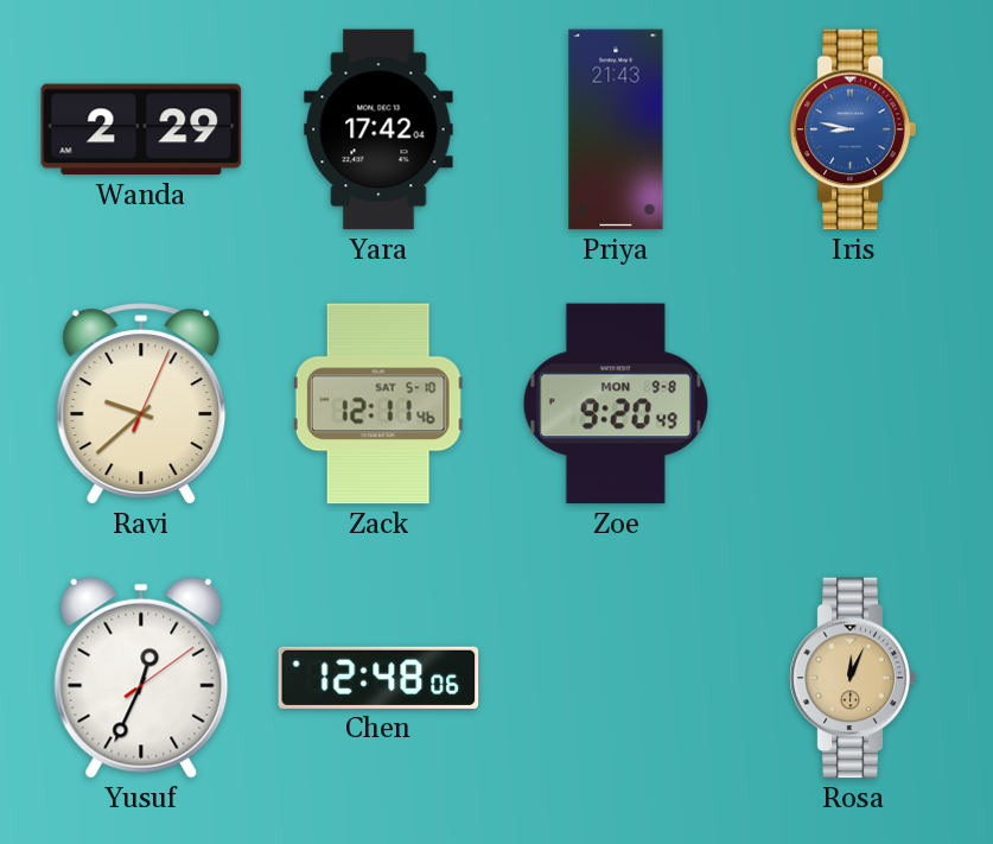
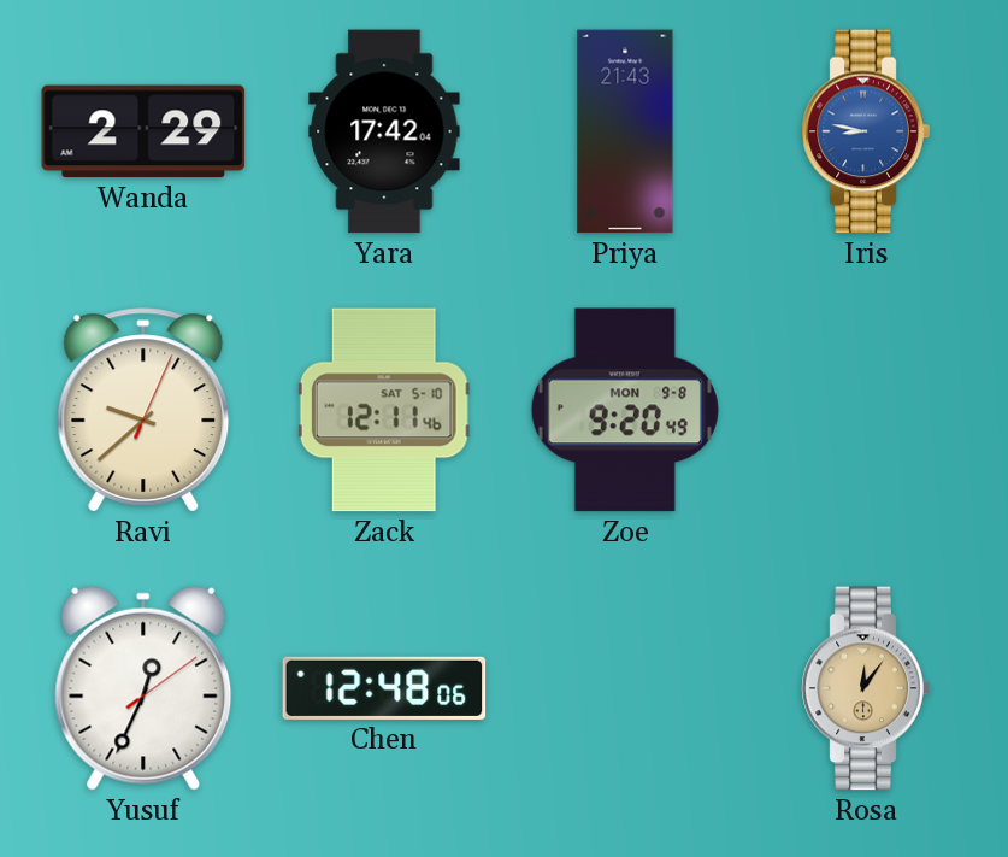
Rosa: 12:04 -> 12:06
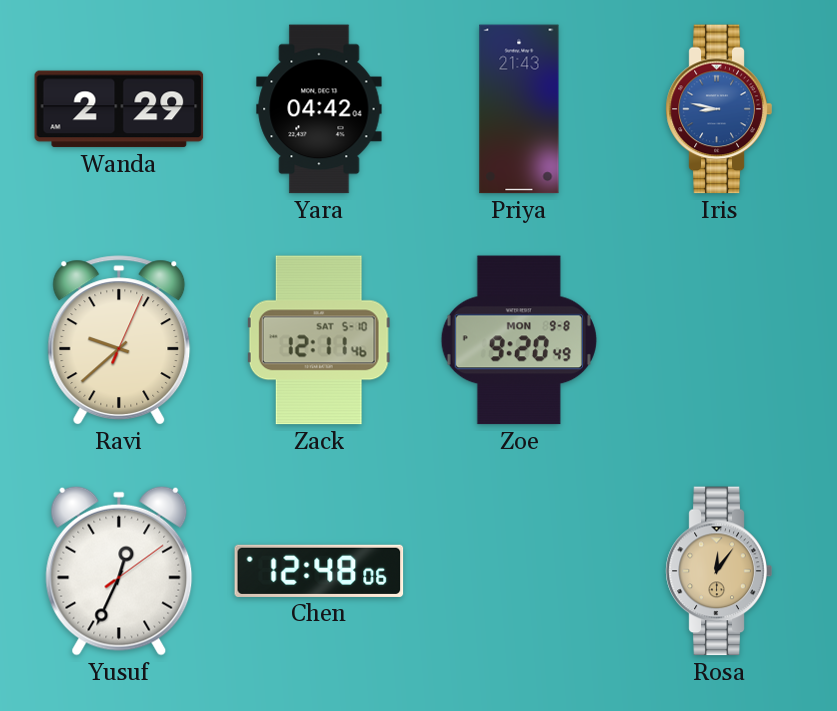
Yara: 17:42 -> 04:42
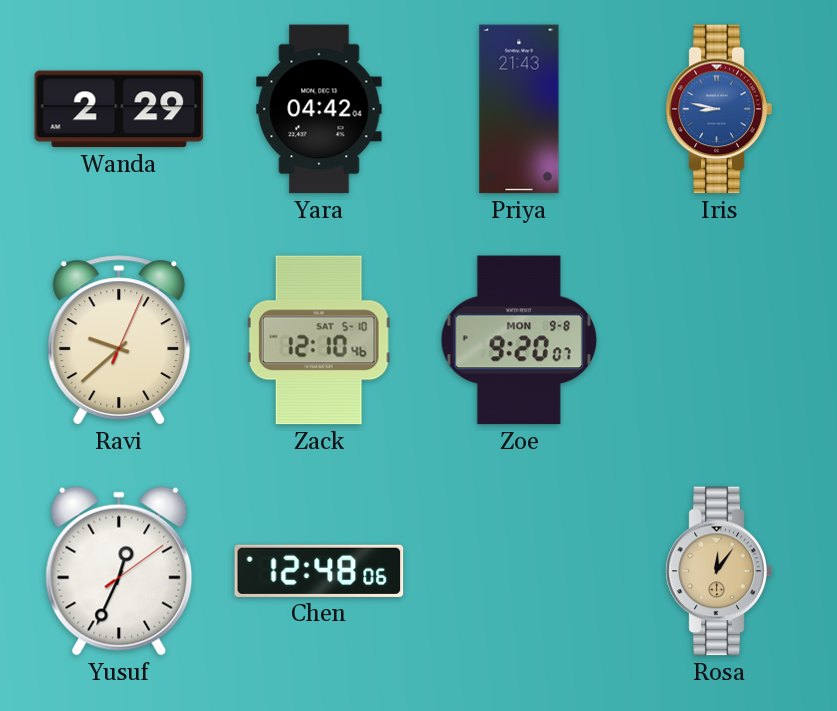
Zack: 12:11 -> 12:10
Zoe: 9:20:49 -> 9:20:07
